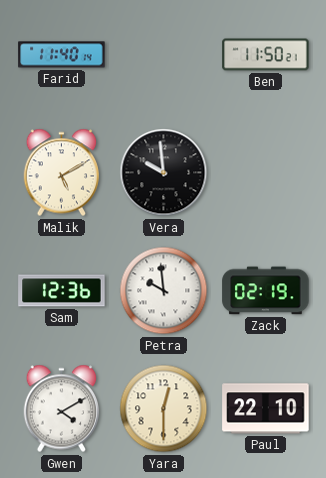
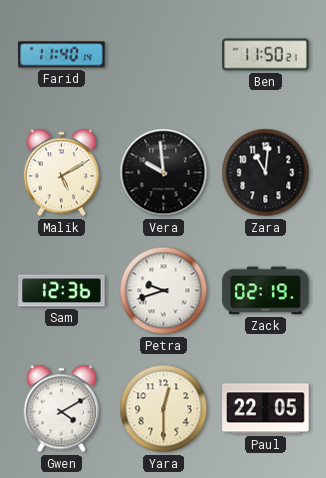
Zara: none -> 11:01
Petra: 9:59 -> 9:42
Paul: 22:10 -> 22:05
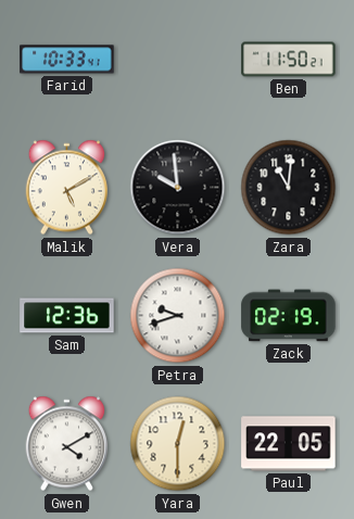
Farid: 11:40 -> 10:33
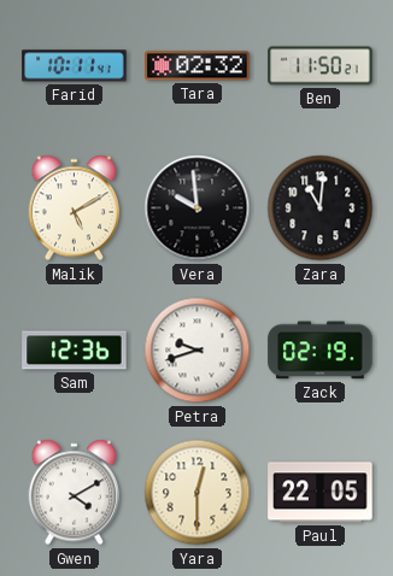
Farid: 10:33 -> 10:11
Tara: none -> 02:32
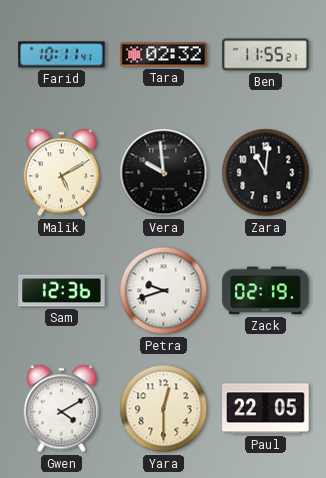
Ben: 11:50 -> 11:55
